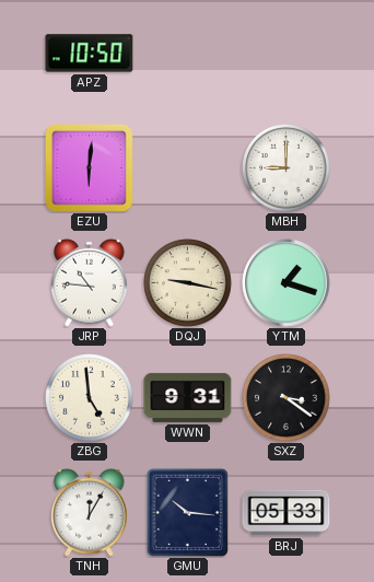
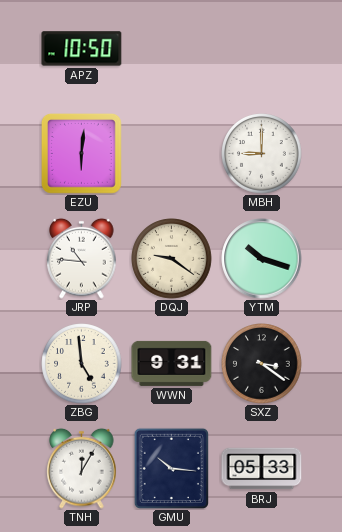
DQJ: 9:17 -> 9:21
YTM: 1:18 -> 10:18
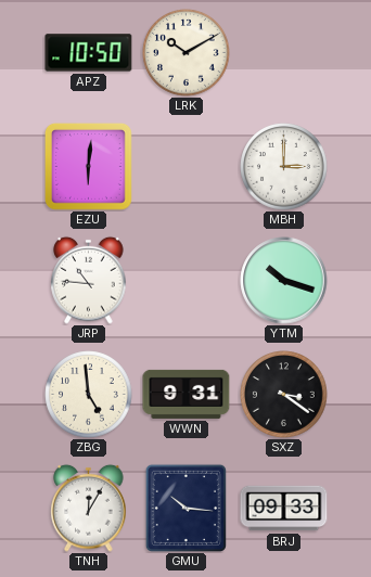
LRK: none -> 10:10
MBH: 9:00 -> 3:00
DQJ: 9:21 -> none
BRJ: 05:33 -> 09:33
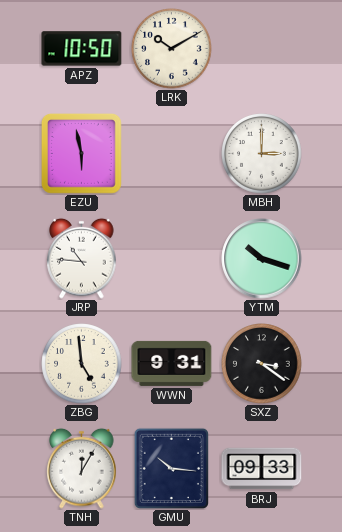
EZU: 6:01 -> 5:58
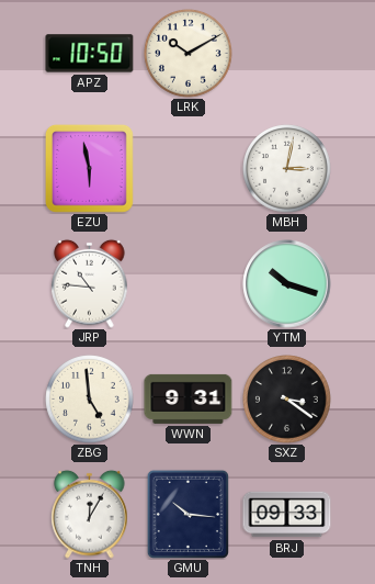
MBH: 3:00 -> 3:02
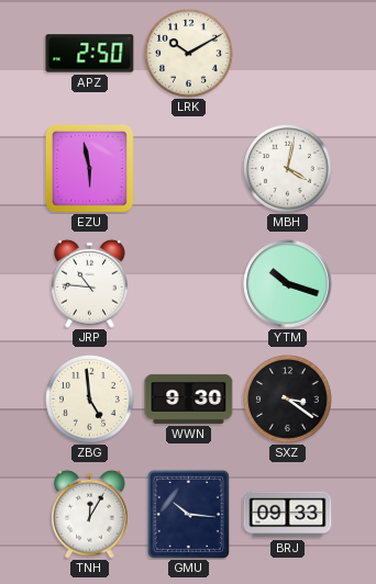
APZ: 10:50 -> 2:50
MBH: 3:02 -> 4:02
WWN: 9:31 -> 9:30
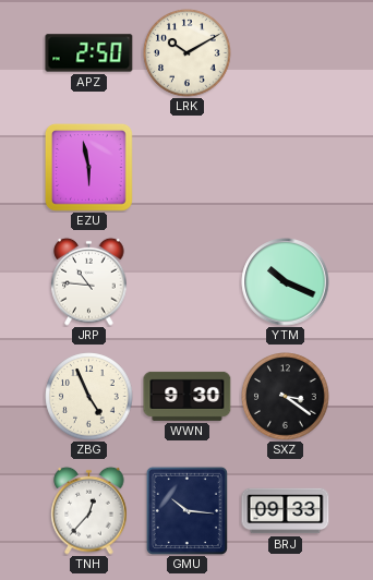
MBH: 4:02 -> none
YTM: 10:18 -> 10:19
ZBG: 4:59 -> 4:56
TNH: 12:05 -> 12:37
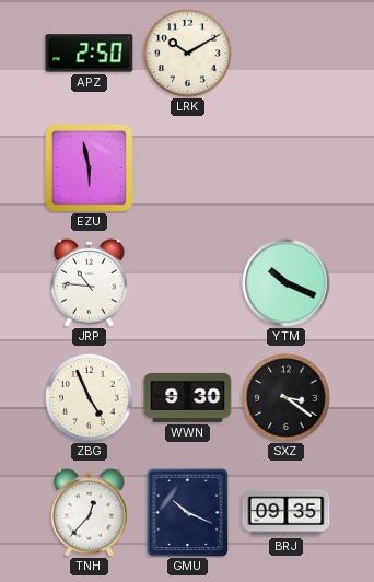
GMU: 10:16 -> 10:19
BRJ: 09:33 -> 09:35
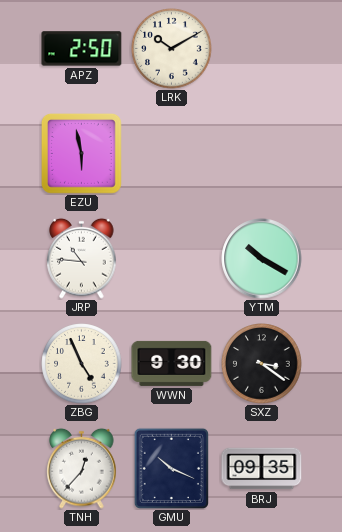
YTM: 10:19 -> 10:20
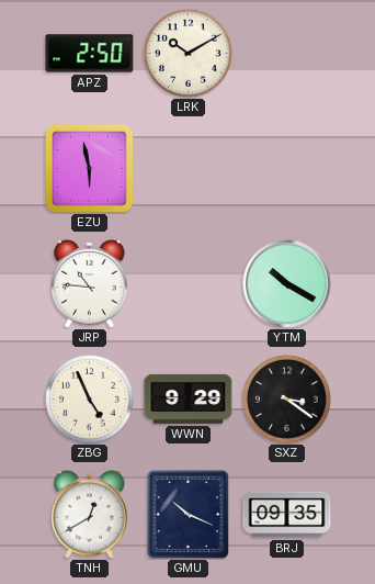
WWN: 9:30 -> 9:29
TNH: 12:37 -> 12:40
